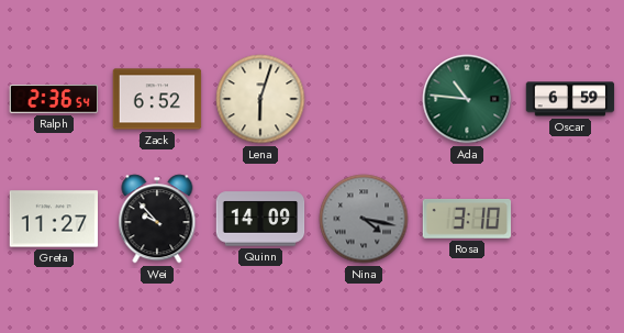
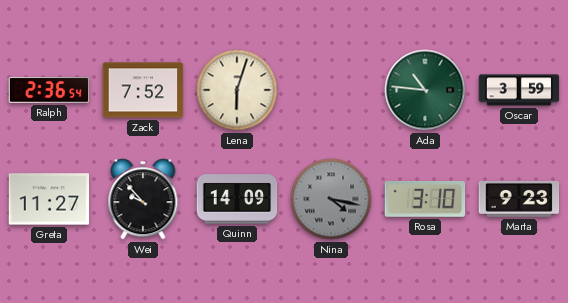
Zack: 6:52 -> 7:52
Oscar: 6:59 -> 3:59
Marta: none -> 9:23
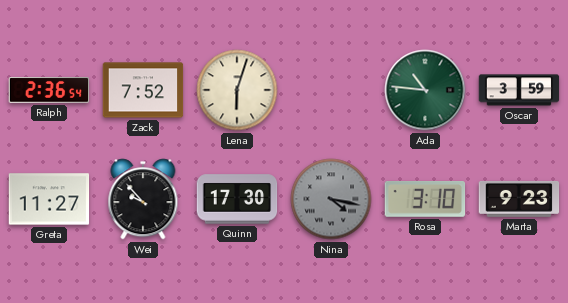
Quinn: 14:09 -> 17:30
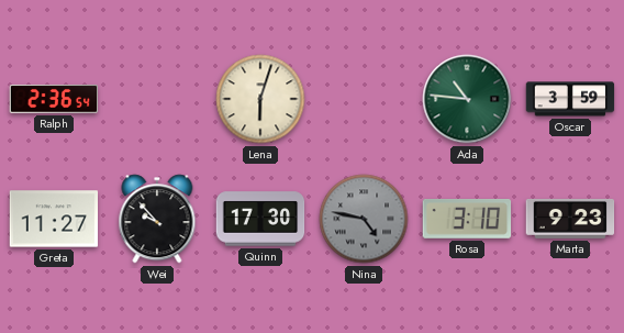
Zack: 7:52 -> none
Nina: 4:17 -> 4:47
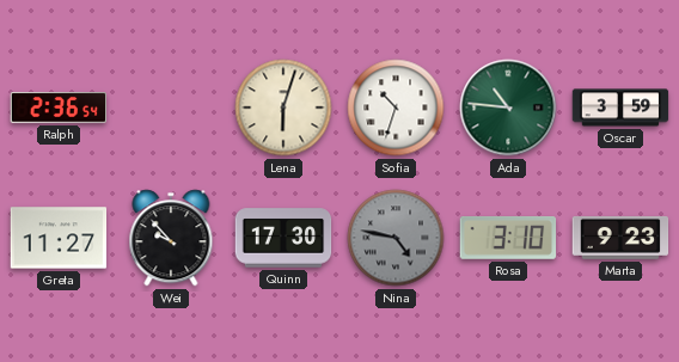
Sofia: none -> 10:33
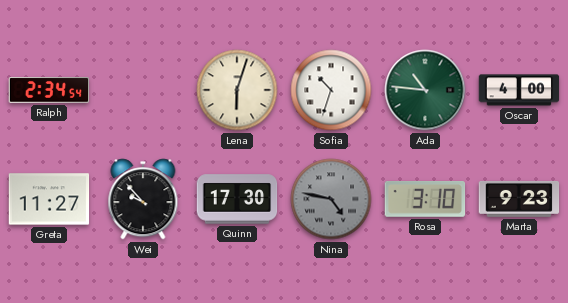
Ralph: 2:36 -> 2:34
Oscar: 3:59 -> 4:00
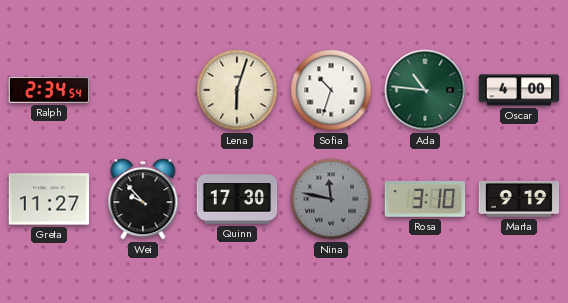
Nina: 4:47 -> 11:47
Marta: 9:23 -> 9:19
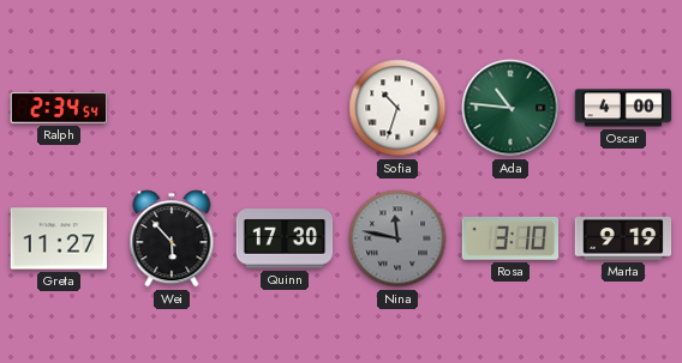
Lena: 6:03 -> none
Wei: 9:53 -> 5:53
